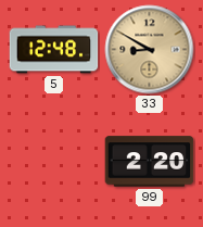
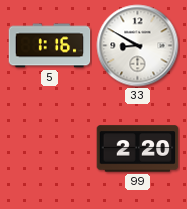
5: 12:48 -> 1:16
33 dial: champagne -> white
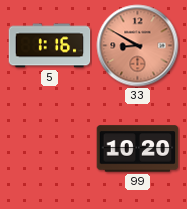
33 dial: white -> salmon
99: 2:20 -> 10:20
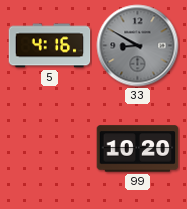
5: 1:16 -> 4:16
33 dial: salmon -> grey
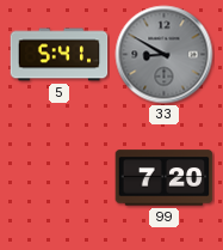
5: 4:16 -> 5:41
99: 10:20 -> 7:20
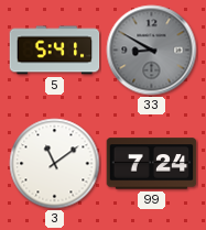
3: none -> 11:09
99: 7:20 -> 7:24
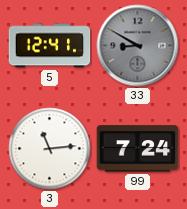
5: 5:41 -> 12:41
3: 11:09 -> 11:14
